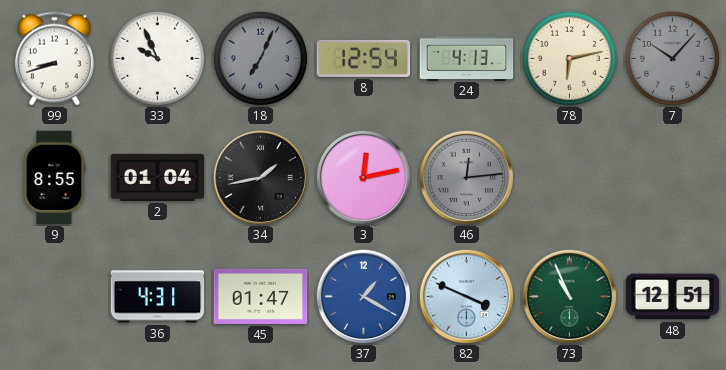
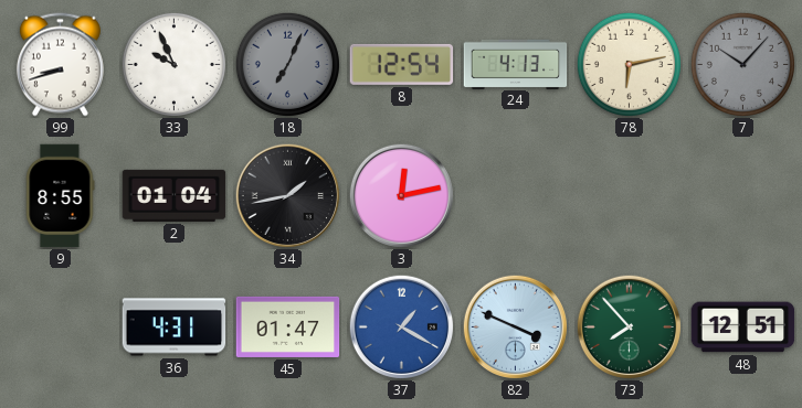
46: 12:14 -> none
73: 10:56 -> 7:53
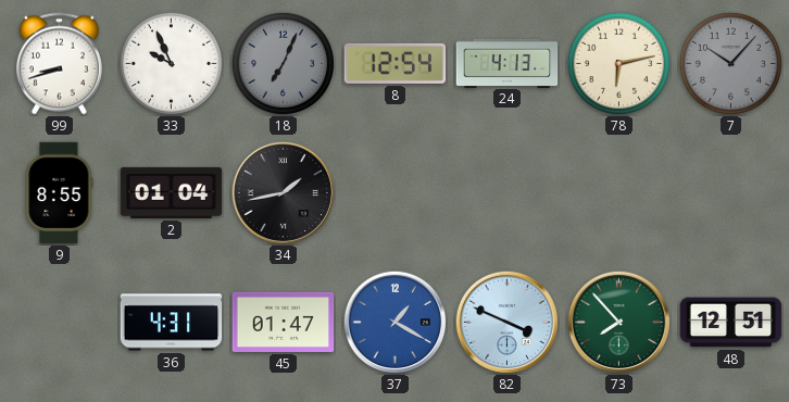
3: 12:13 -> none
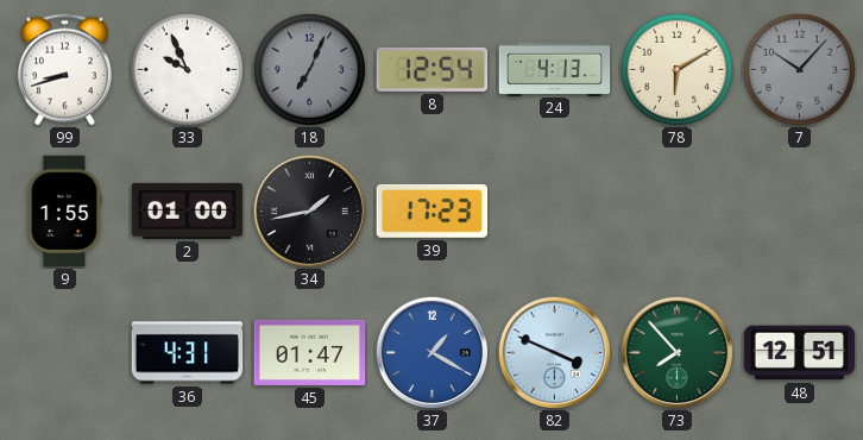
78: 6:13 -> 6:10
9: 8:55 -> 1:55
2: 01:04 -> 01:00
39: none -> 17:23
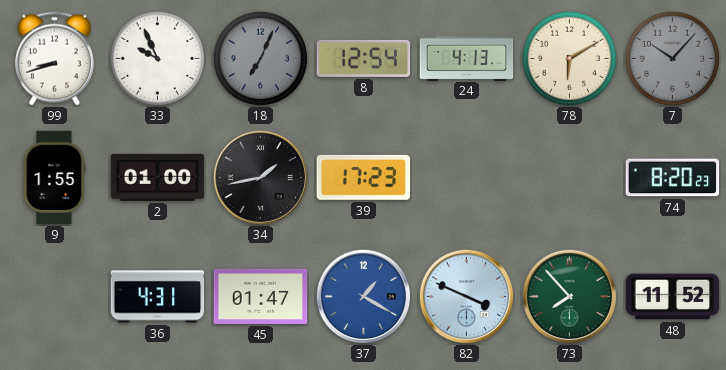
74: none -> 8:20
48: 12:51 -> 11:52
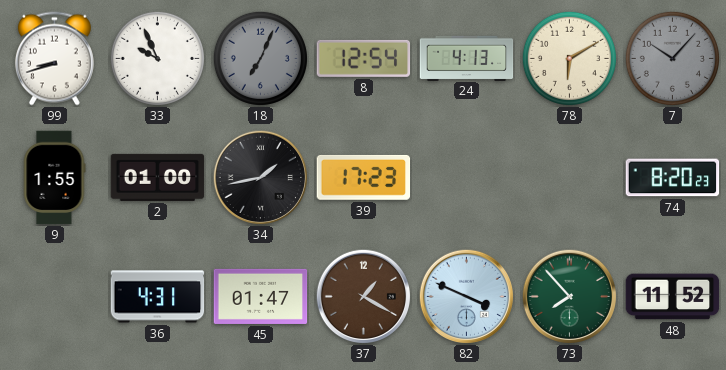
37 dial: blue -> brown
